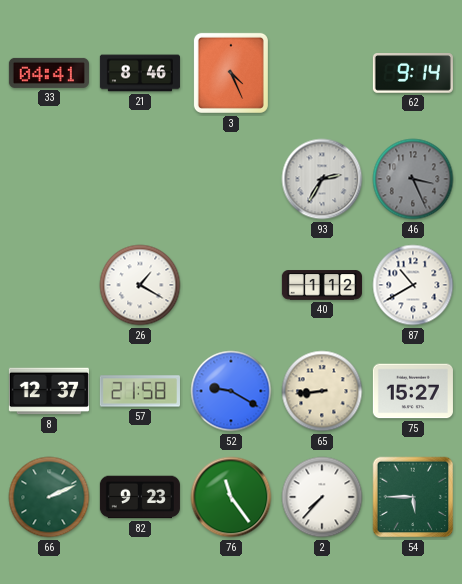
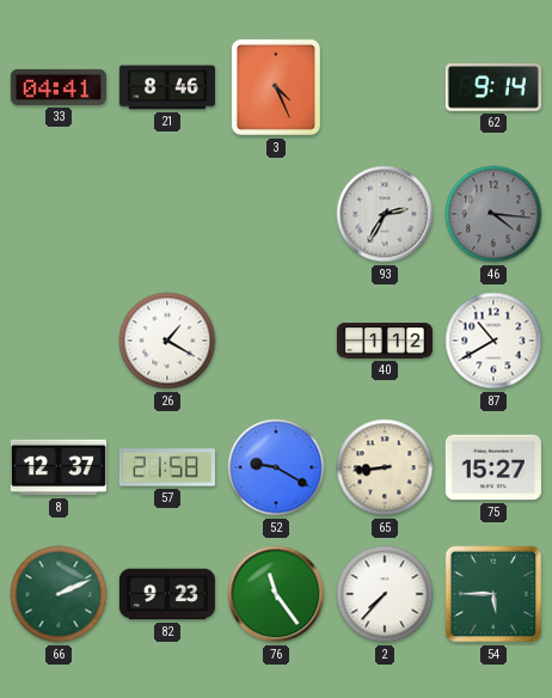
46: 3:26 -> 4:16
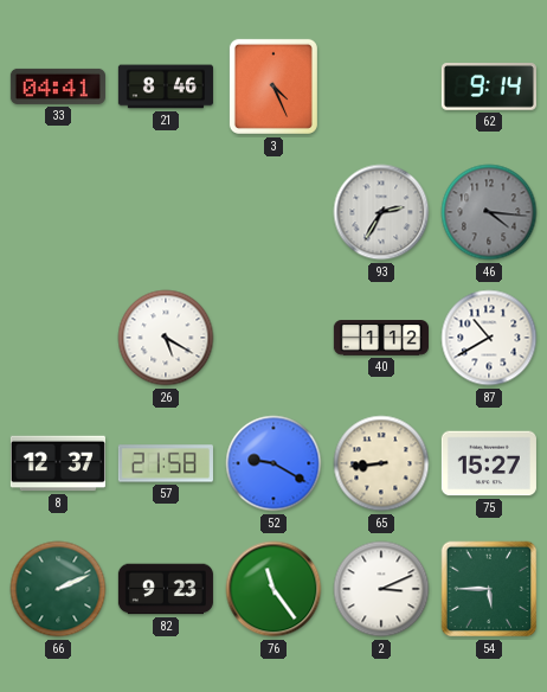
26: 1:20 -> 5:20
2: 7:37 -> 3:11
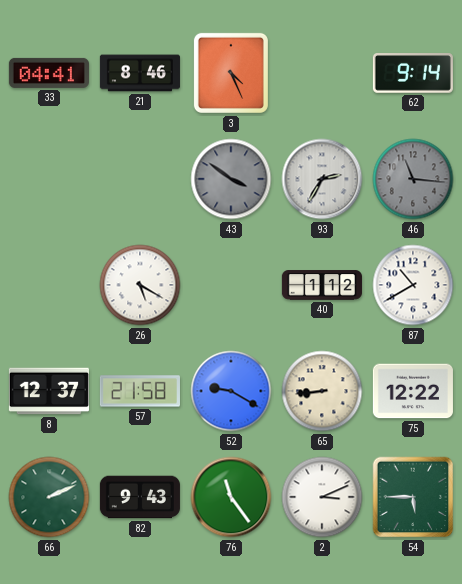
43: none -> 3:51
46: 4:16 -> 11:16
75: 15:27 -> 12:22
82: 9:23 -> 9:43
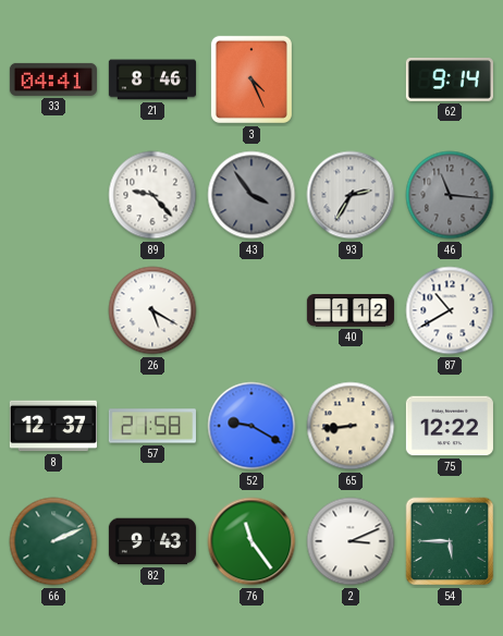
89: none -> 9:23
43: 3:51 -> 3:54
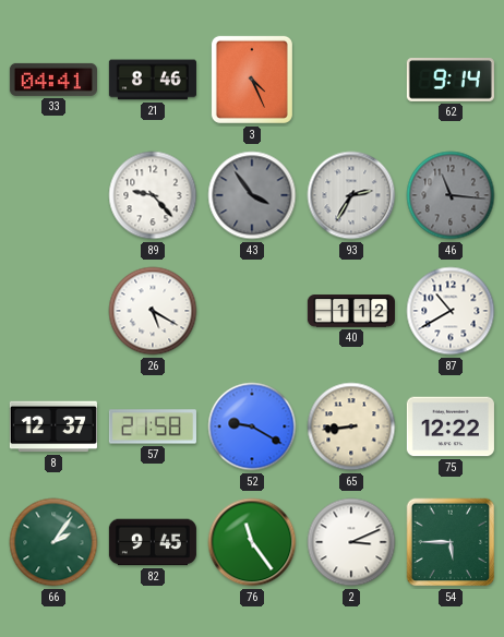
66: 2:11 -> 2:06
82: 9:43 -> 9:45
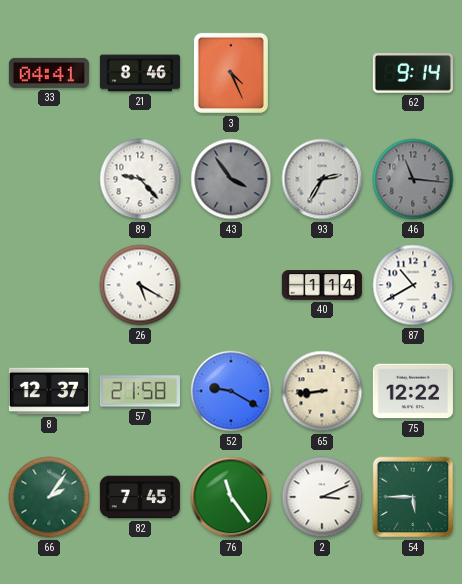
40: 1:12 -> 1:14
82: 9:45 -> 7:45
